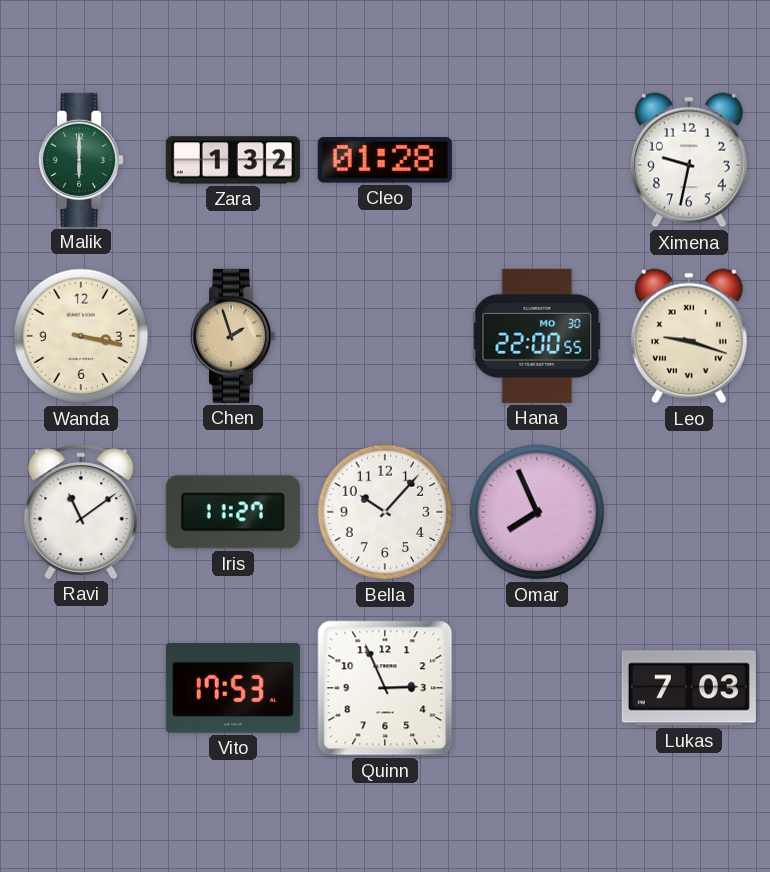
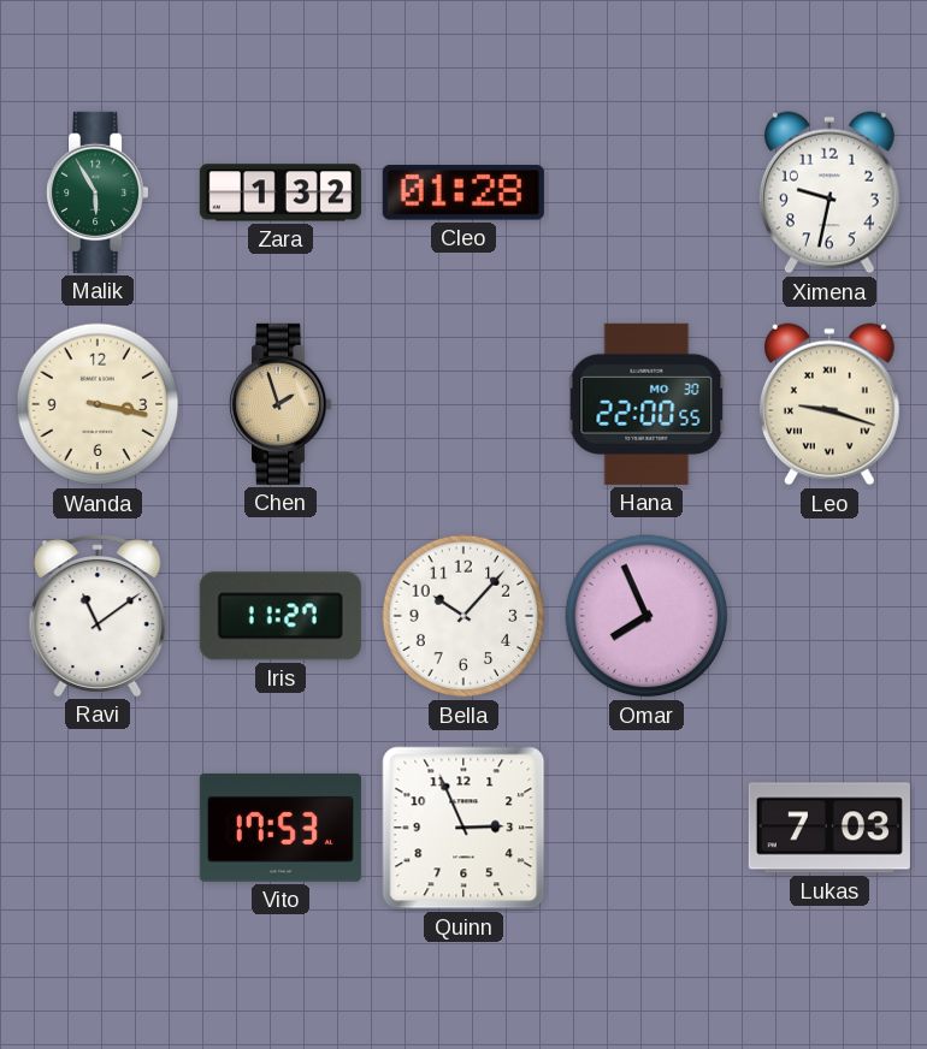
Malik: 6:00 -> 5:55
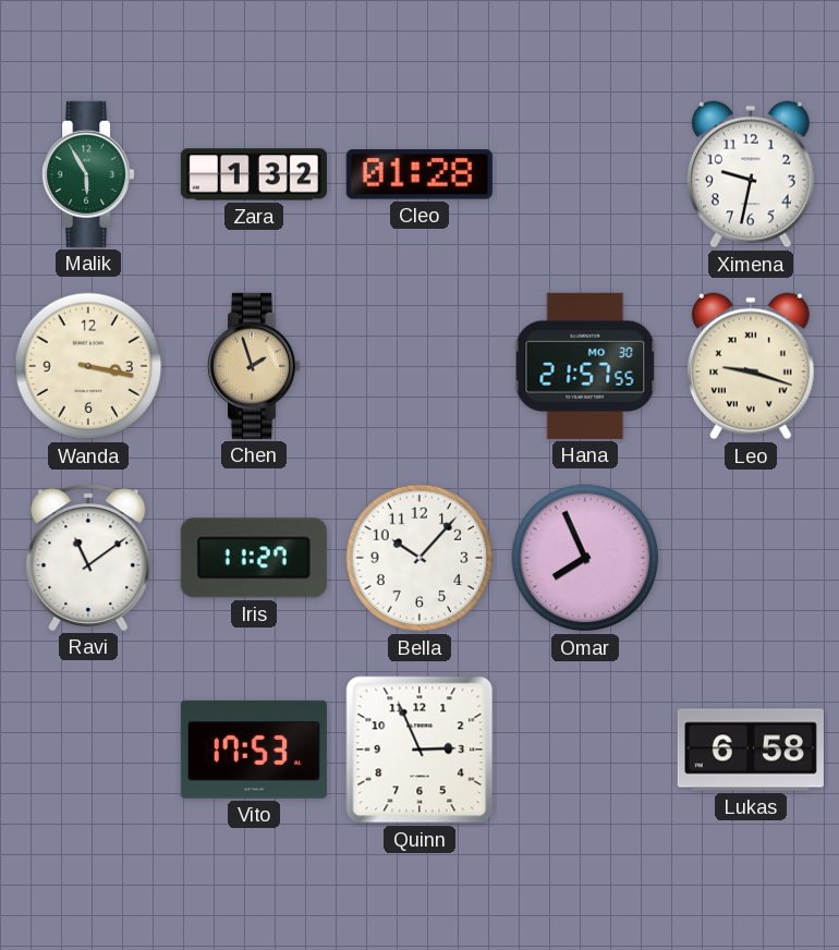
Hana: 22:00 -> 21:57
Lukas: 7:03 -> 6:58
